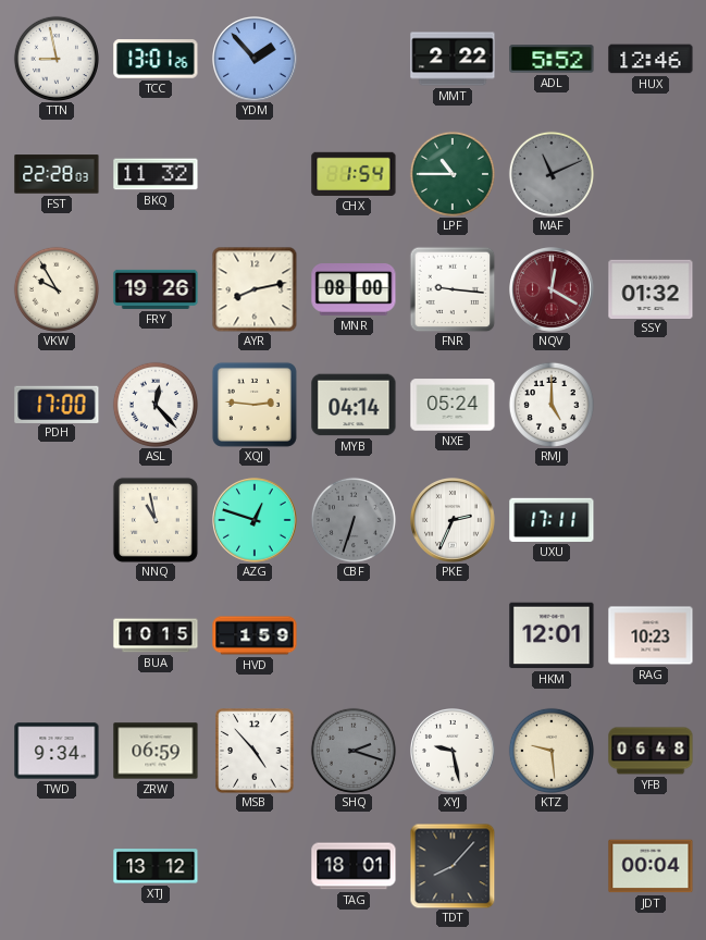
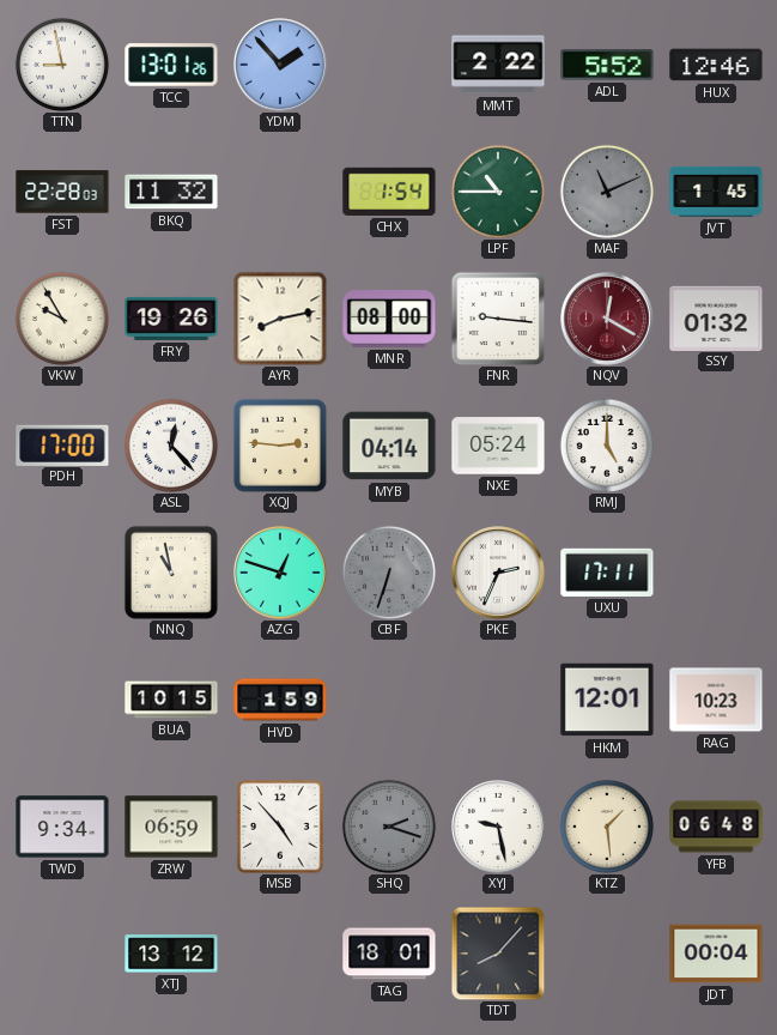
JVT: none -> 1:45
KTZ: 9:29 -> 1:29
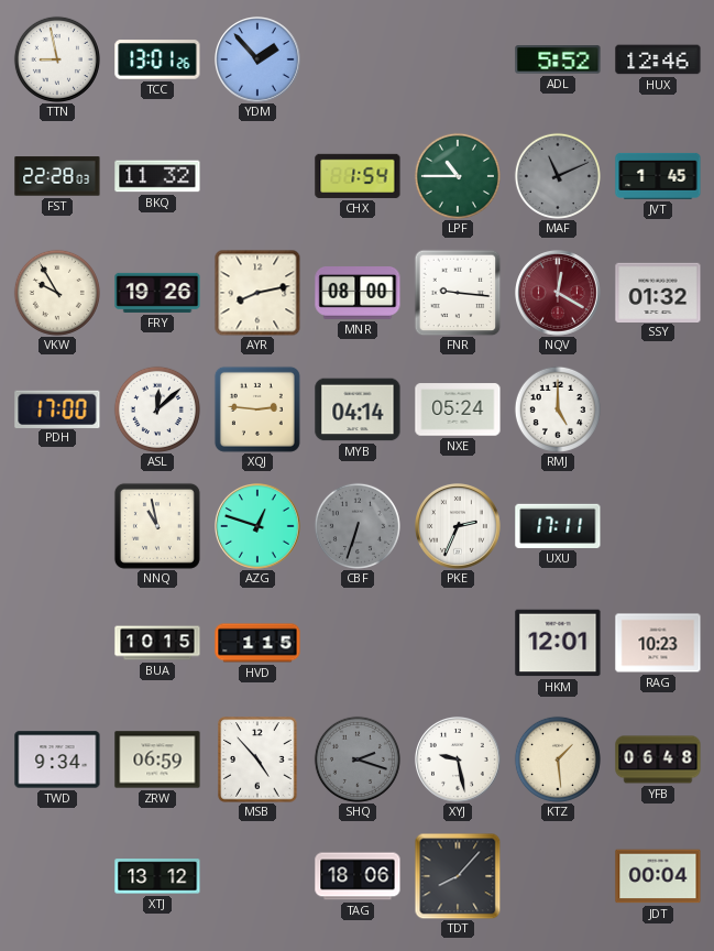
MMT: 2:22 -> none
ASL: 12:23 -> 12:08
HVD: 1:59 -> 1:15
TAG: 18:01 -> 18:06
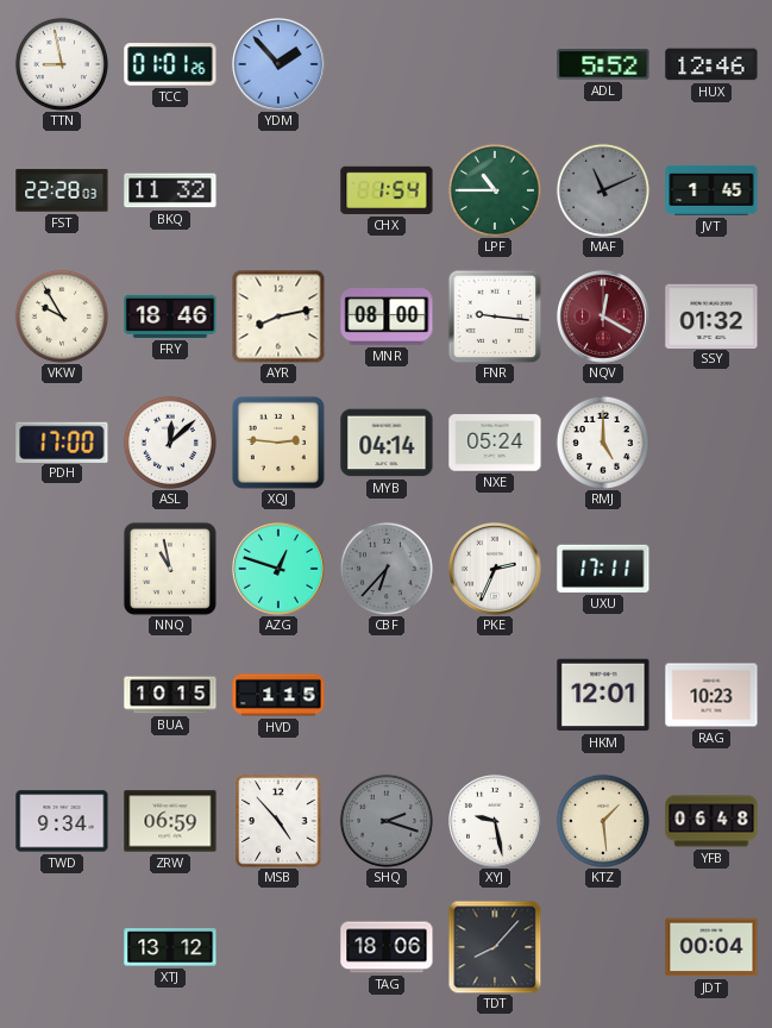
TCC: 13:01 -> 01:01
FRY: 19:26 -> 18:46
CBF: 6:33 -> 6:37
